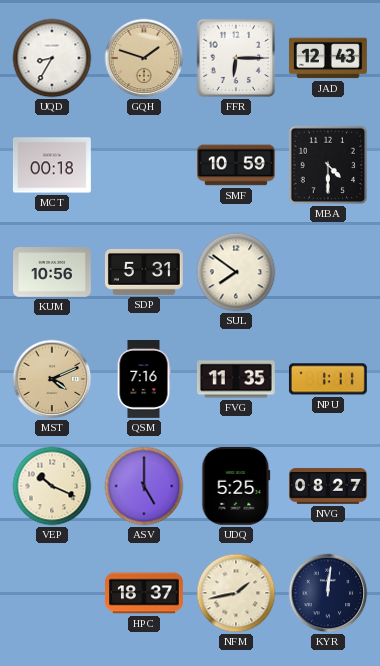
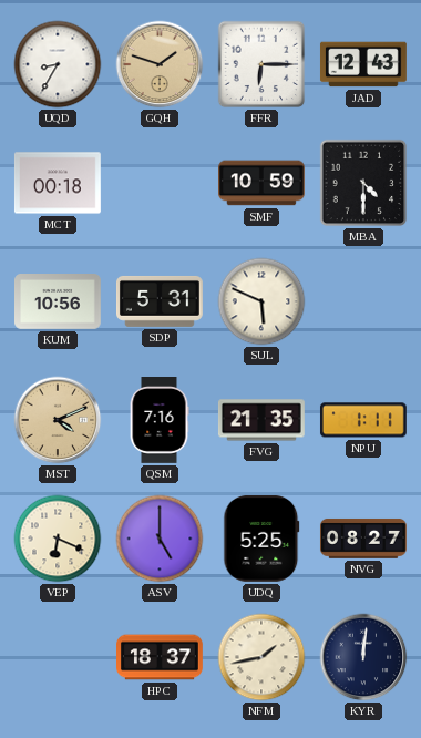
SUL: 7:51 -> 5:49
FVG: 11:35 -> 21:35
VEP: 10:19 -> 6:19
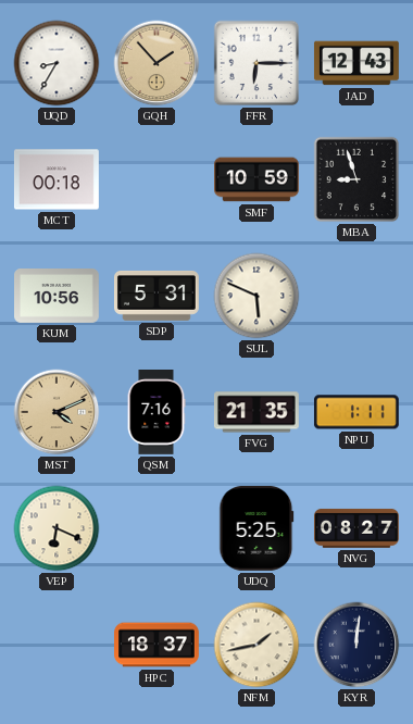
GQH: 1:48 -> 1:53
MBA: 4:30 -> 8:57
ASV: 5:00 -> none
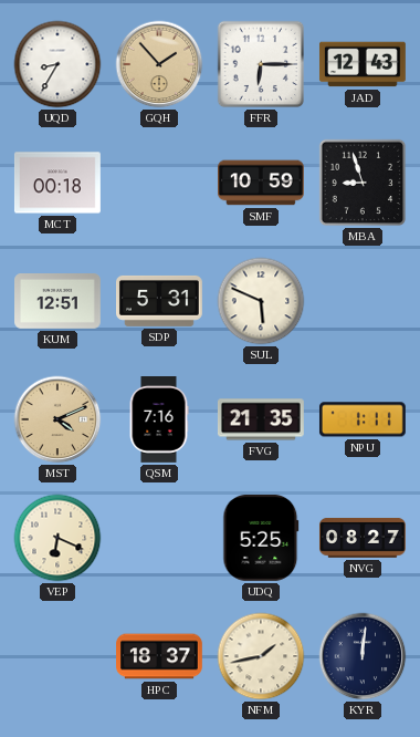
KUM: 10:56 -> 12:51
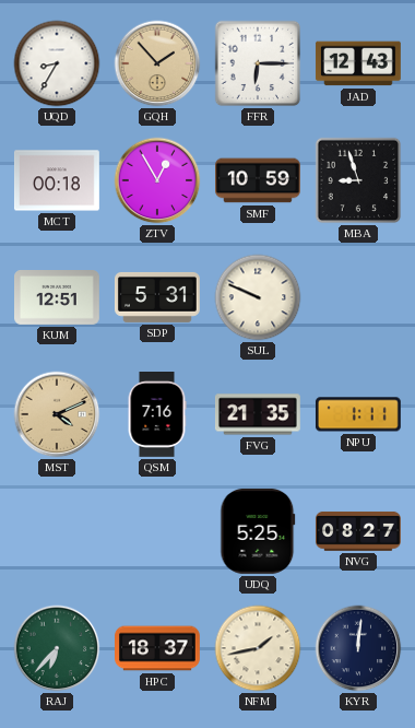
ZTV: none -> 12:55
SUL: 5:49 -> 9:49
VEP: 6:19 -> none
RAJ: none -> 6:37
